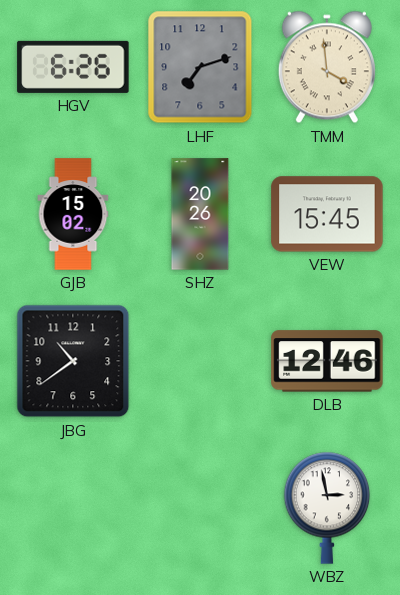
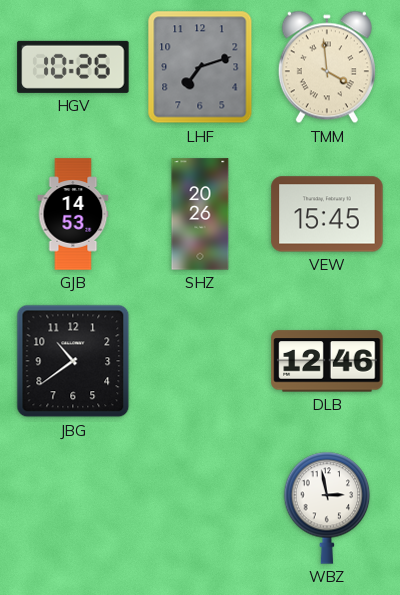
HGV: 6:26 -> 10:26
GJB: 15:02 -> 14:53
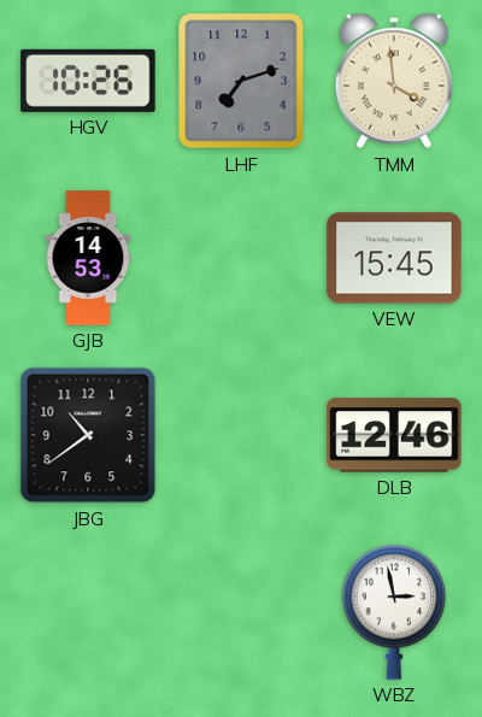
SHZ: 20:26 -> none
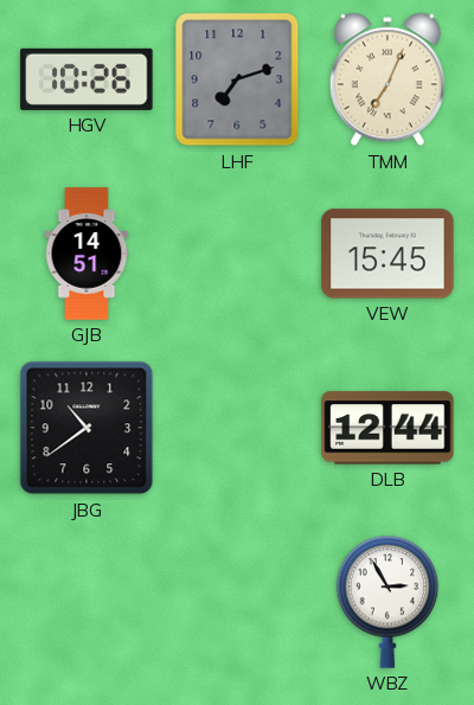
TMM: 3:59 -> 7:04
GJB: 14:53 -> 14:51
DLB: 12:46 -> 12:44
WBZ: 2:58 -> 2:55
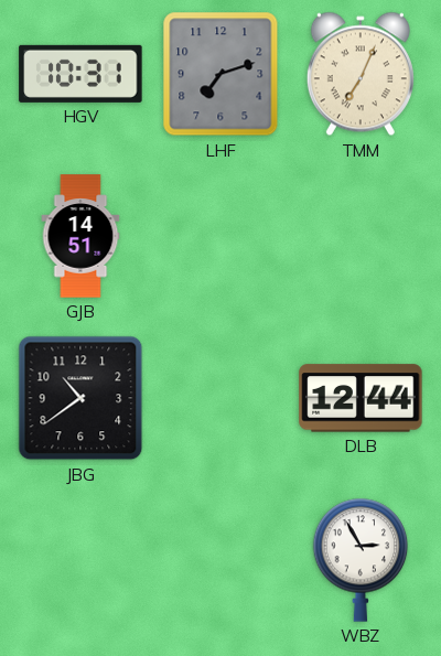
HGV: 10:26 -> 10:31
VEW: 15:45 -> none
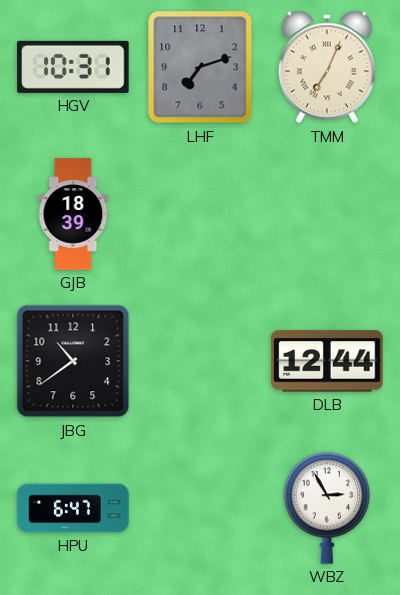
GJB: 14:51 -> 18:39
HPU: none -> 6:47
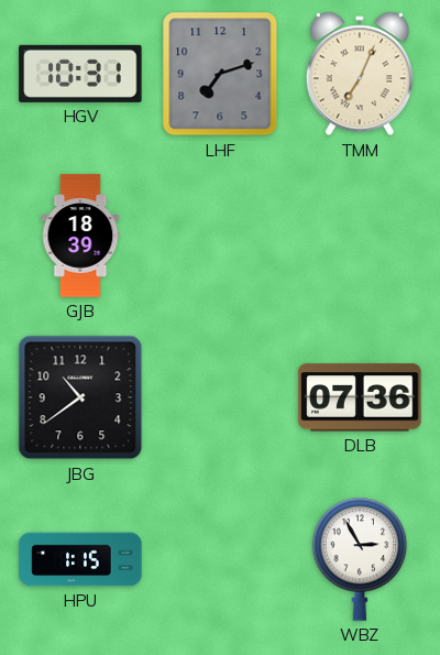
DLB: 12:44 -> 07:36
HPU: 6:47 -> 1:15
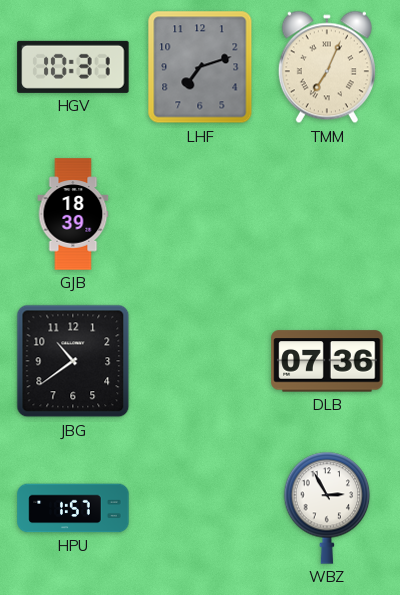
HPU: 1:15 -> 1:57
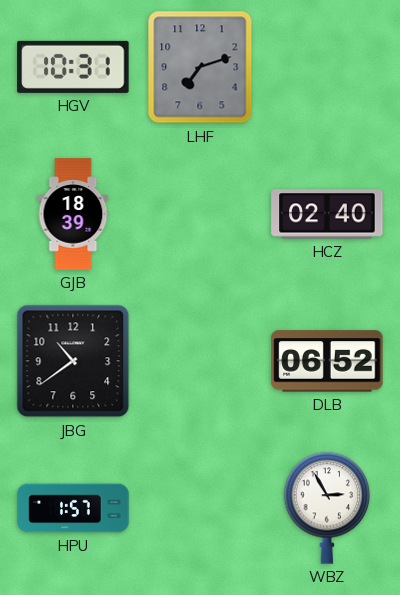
TMM: 7:04 -> none
HCZ: none -> 02:40
DLB: 07:36 -> 06:52
